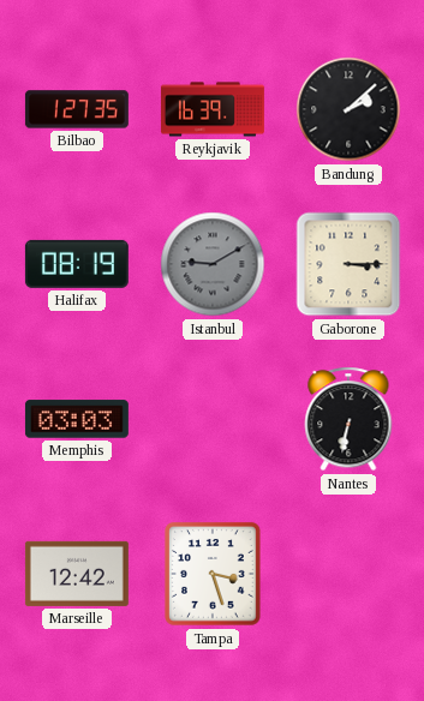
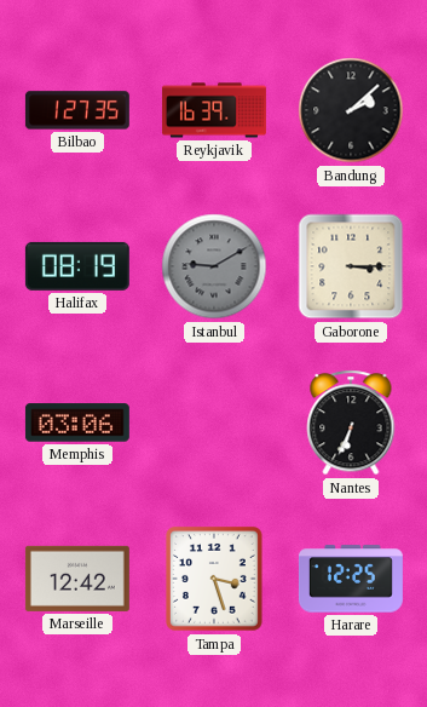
Memphis: 03:03 -> 03:06
Nantes: 6:32 -> 6:34
Harare: none -> 12:25
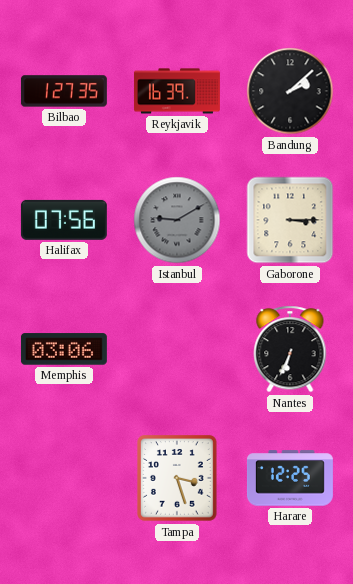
Halifax: 08:19 -> 07:56
Marseille: 12:42 -> none
